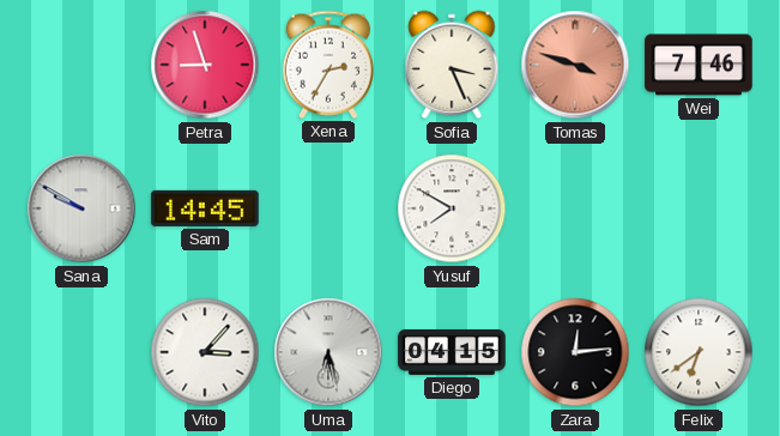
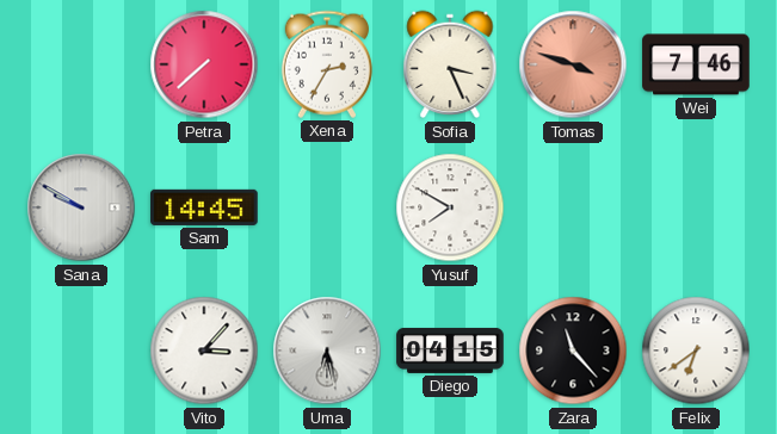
Petra: 8:57 -> 7:38
Zara: 12:14 -> 11:23
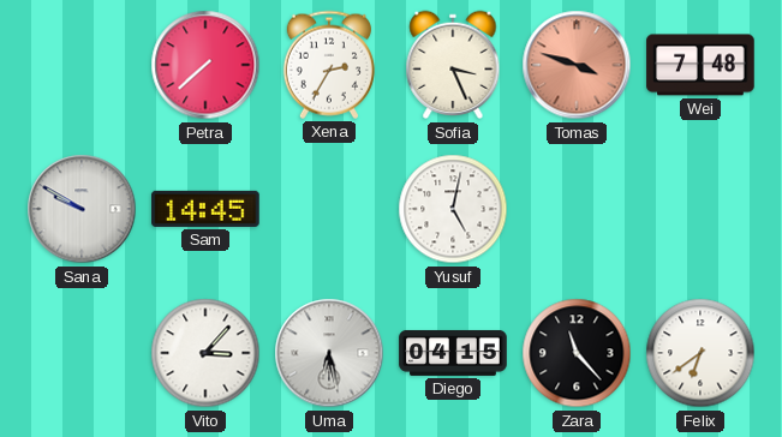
Wei: 7:46 -> 7:48
Yusuf: 7:50 -> 5:02
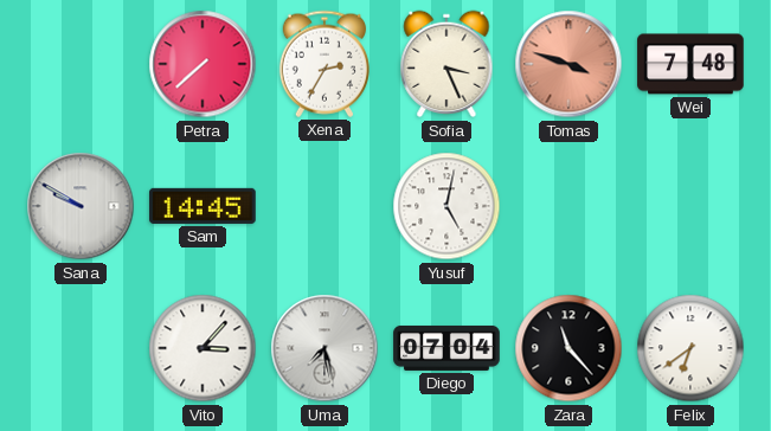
Uma: 6:28 -> 7:28
Diego: 04:15 -> 07:04
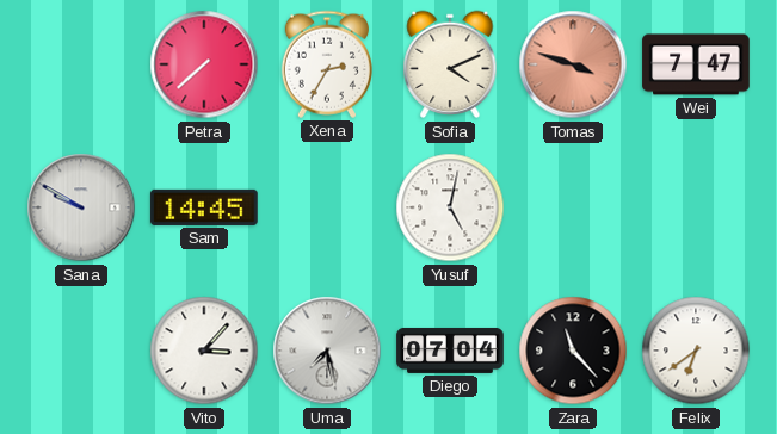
Sofia: 3:26 -> 4:11
Wei: 7:48 -> 7:47
